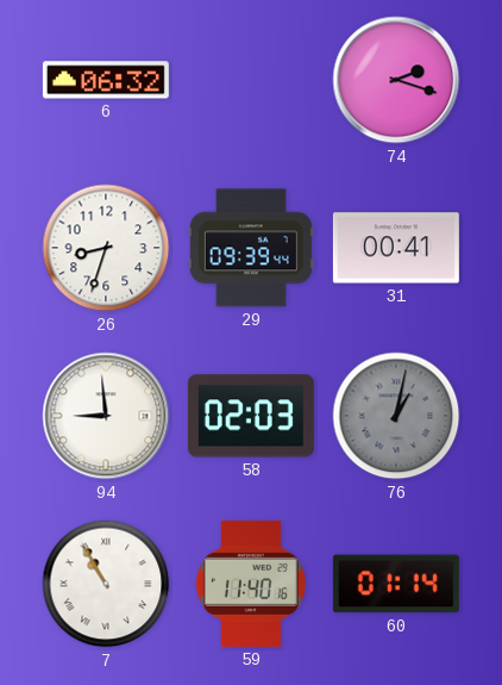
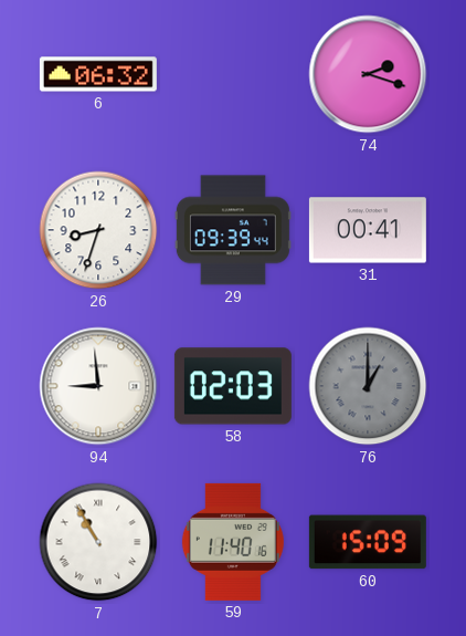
76: 1:02 -> 1:00
60: 01:14 -> 15:09
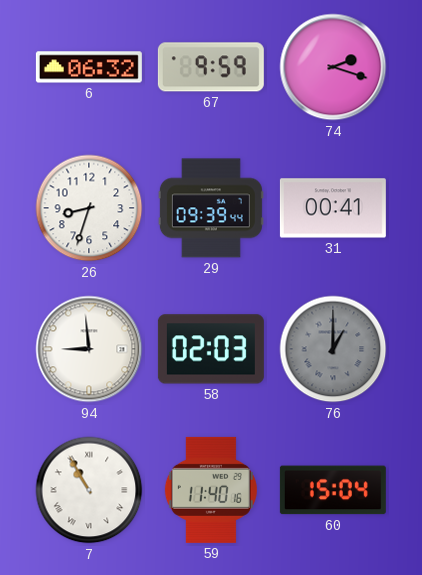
67: none -> 9:59
60: 15:09 -> 15:04
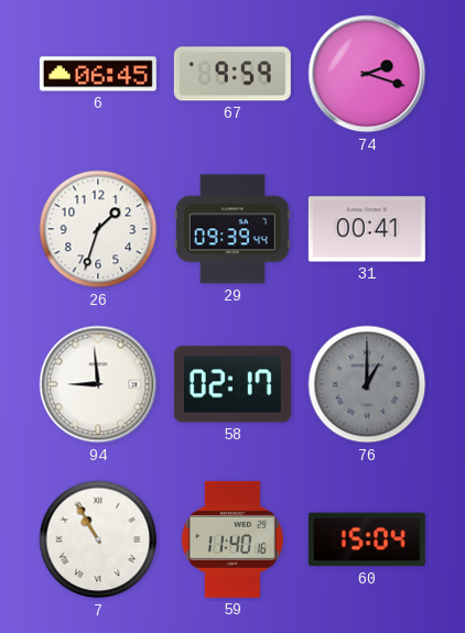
6: 06:32 -> 06:45
26: 8:33 -> 1:33
58: 02:03 -> 02:17
